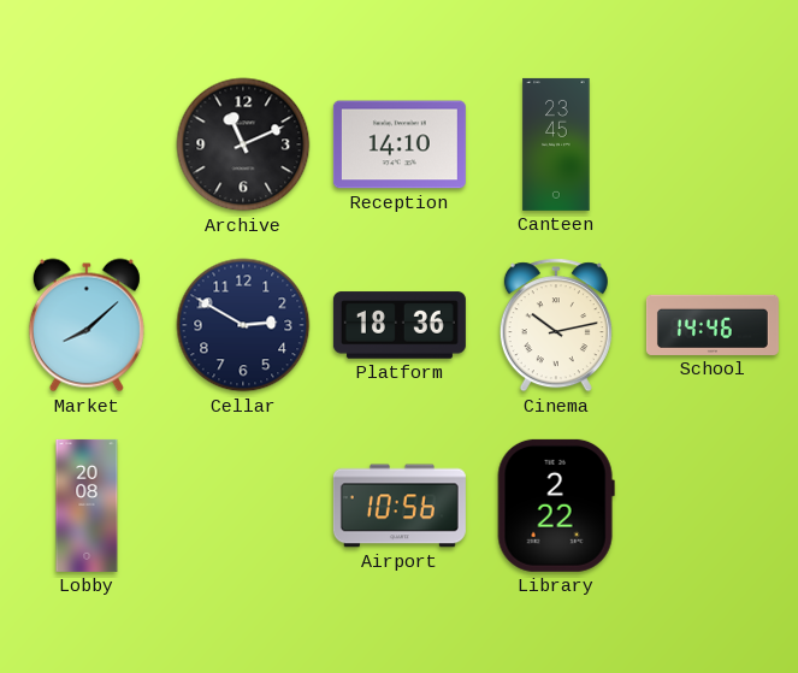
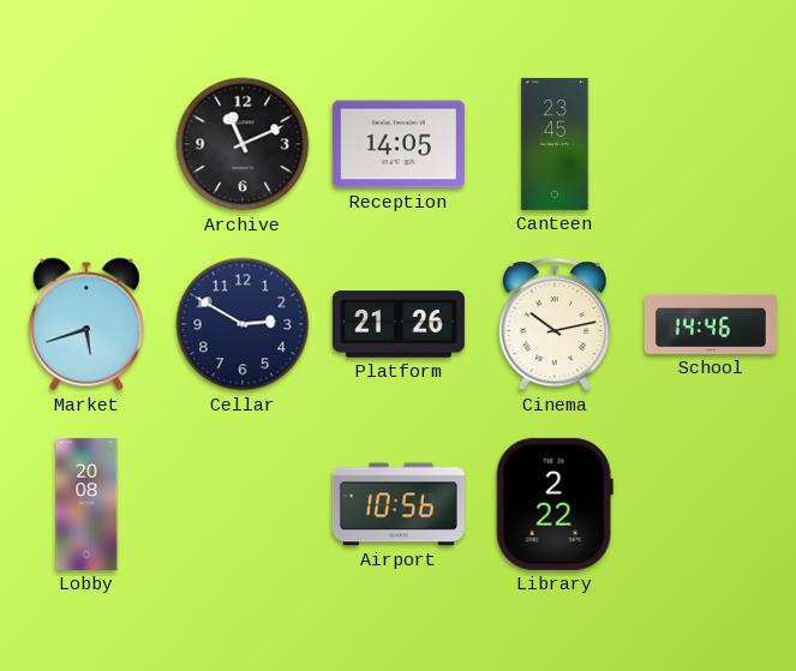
Reception: 14:10 -> 14:05
Market: 8:08 -> 5:42
Platform: 18:36 -> 21:26
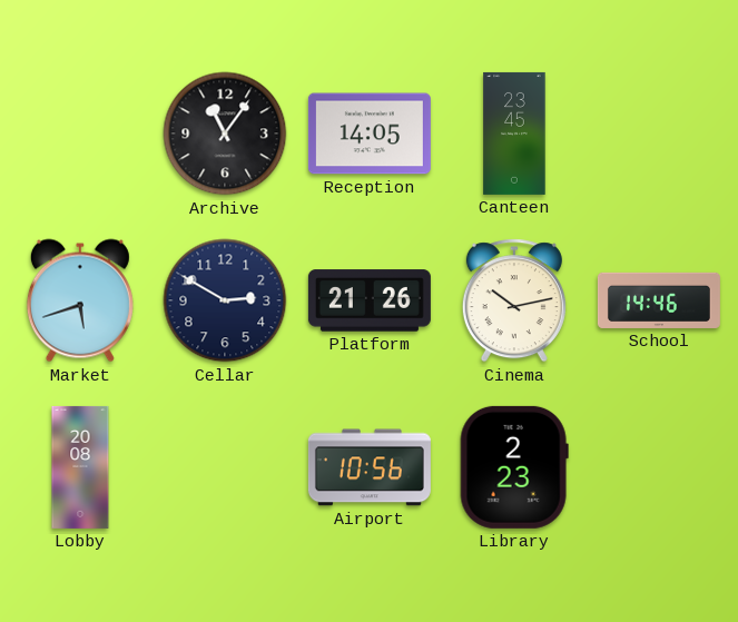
Archive: 11:11 -> 11:06
Library: 2:22 -> 2:23
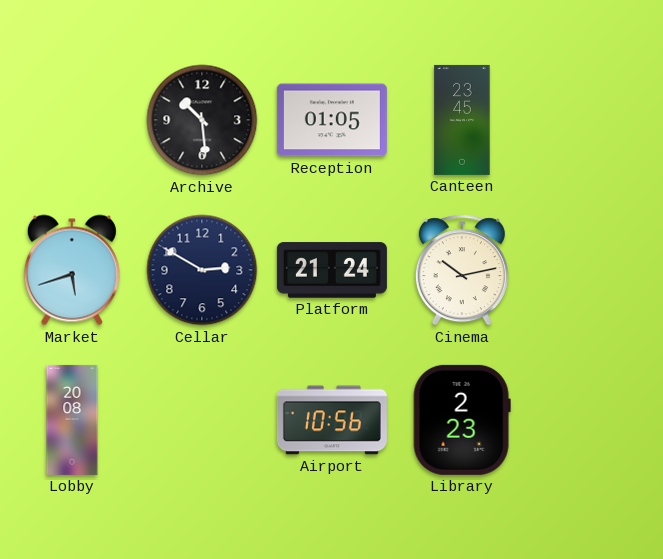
Archive: 11:06 -> 10:29
Reception: 14:05 -> 01:05
Platform: 21:26 -> 21:24
School: 14:46 -> none
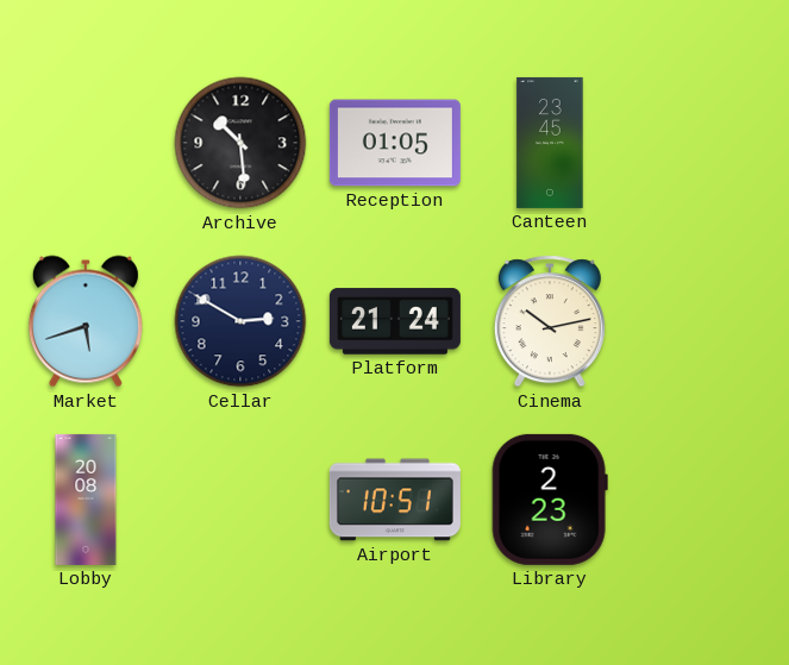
Airport: 10:56 -> 10:51
